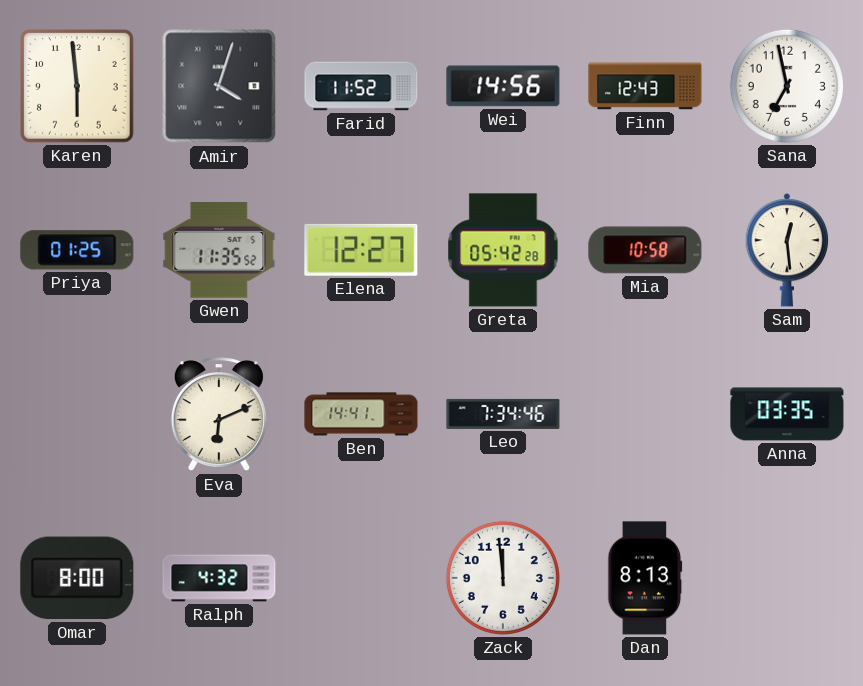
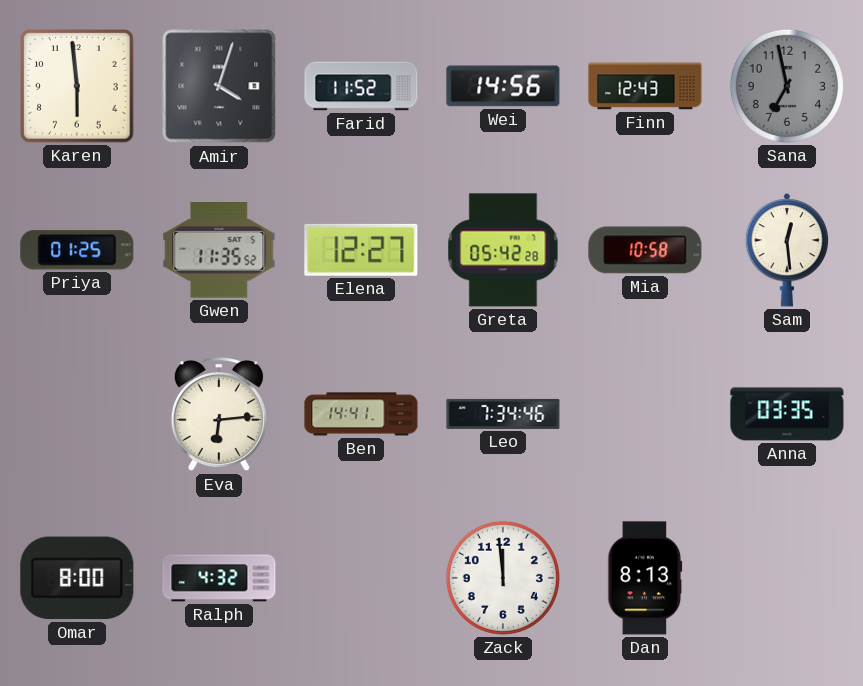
Sana dial: white -> grey
Eva: 6:11 -> 6:14
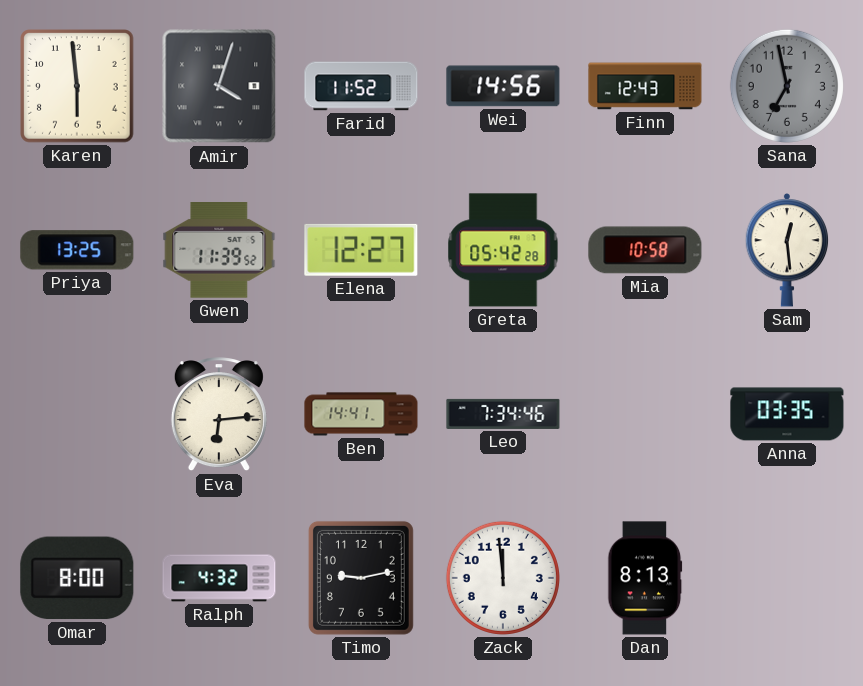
Priya: 01:25 -> 13:25
Gwen: 11:35 -> 11:39
Timo: none -> 9:13
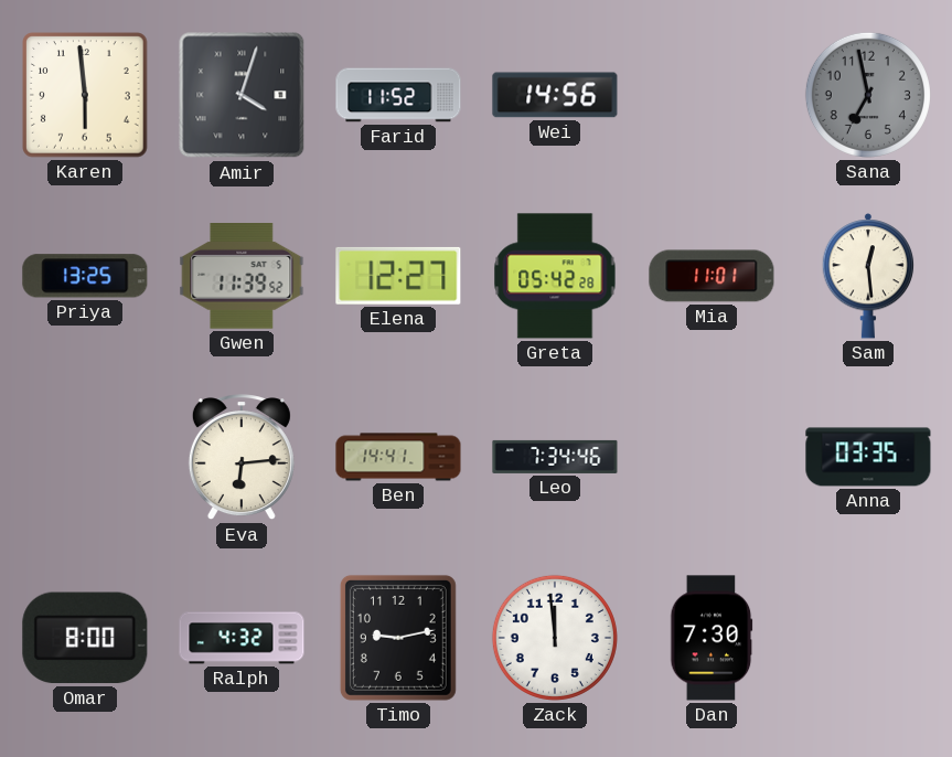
Finn: 12:43 -> none
Mia: 10:58 -> 11:01
Dan: 8:13 -> 7:30
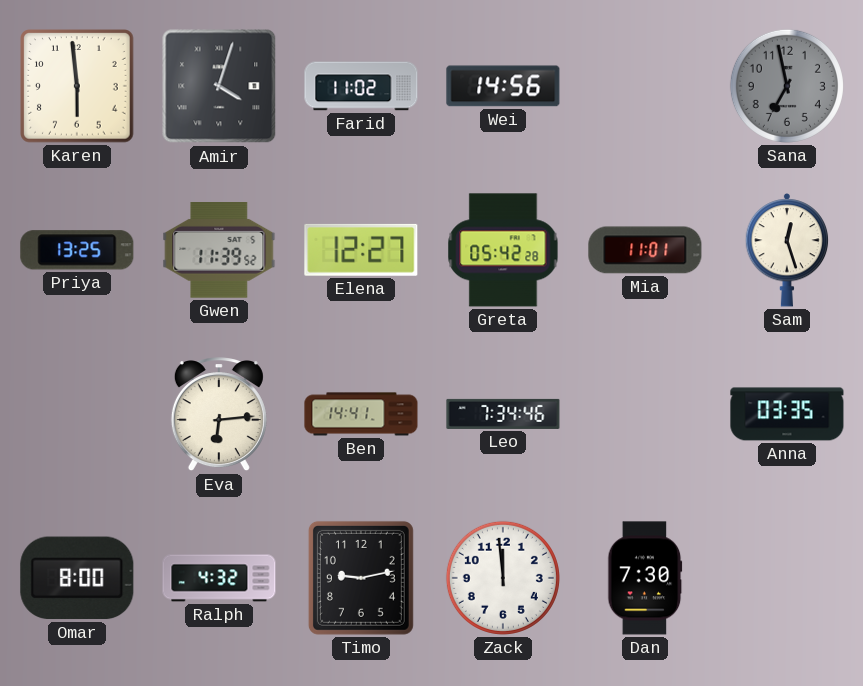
Farid: 11:52 -> 11:02
Sam: 12:29 -> 12:27
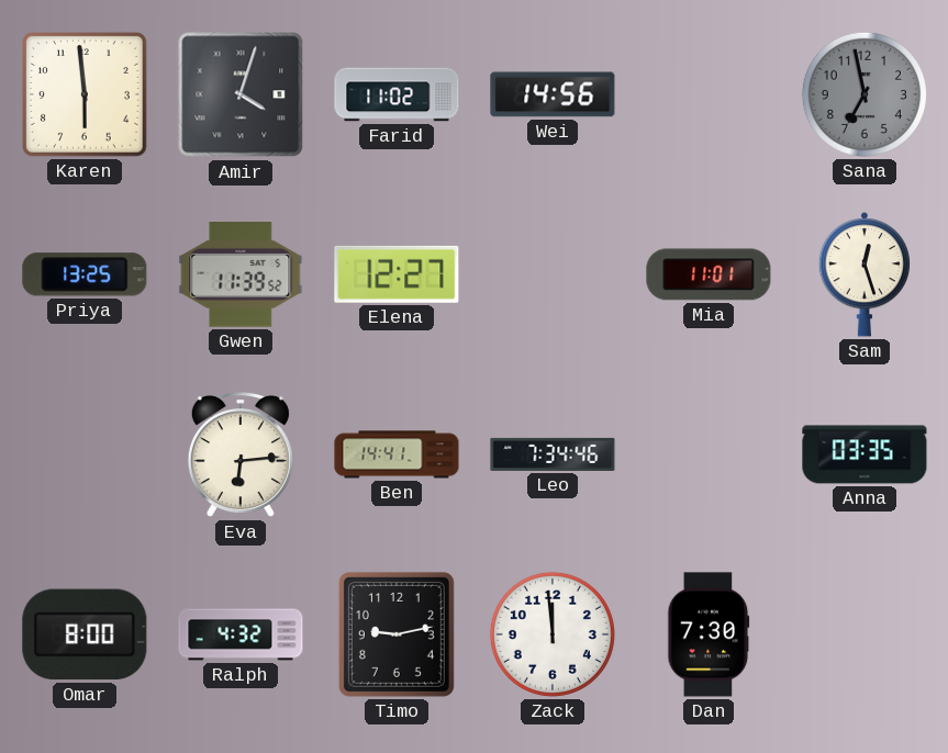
Greta: 05:42 -> none
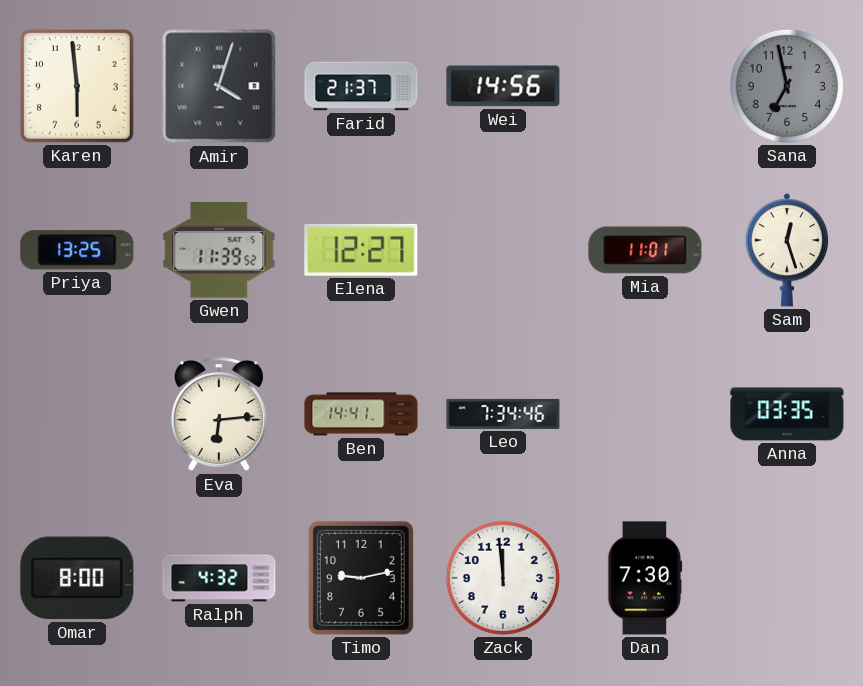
Farid: 11:02 -> 21:37
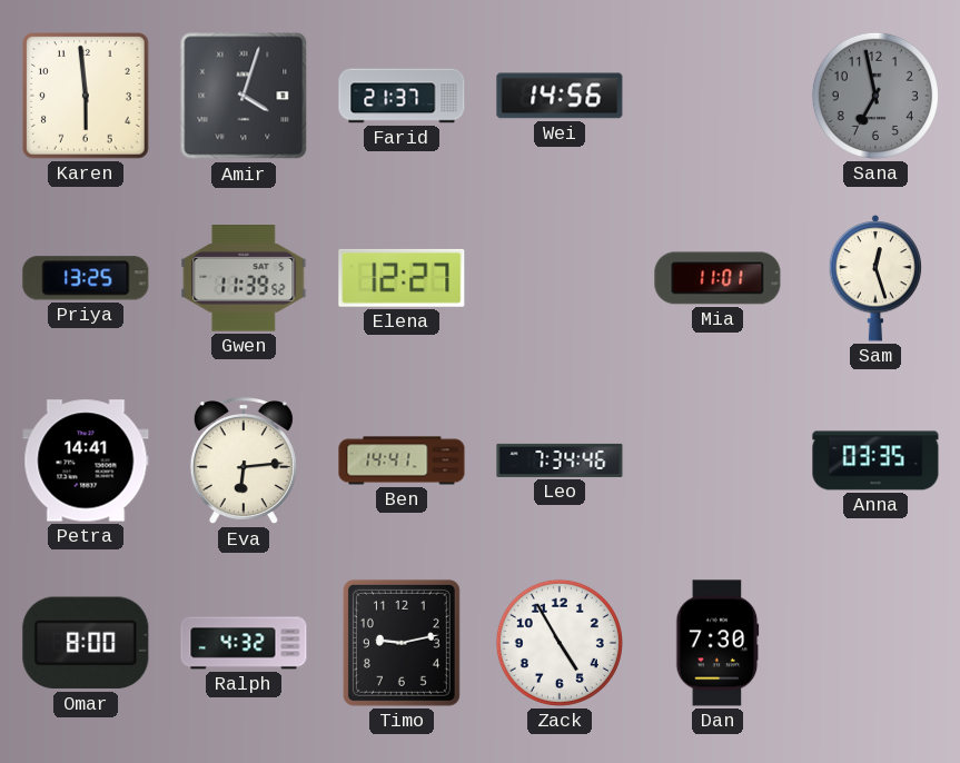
Petra: none -> 14:41
Zack: 11:59 -> 4:55
